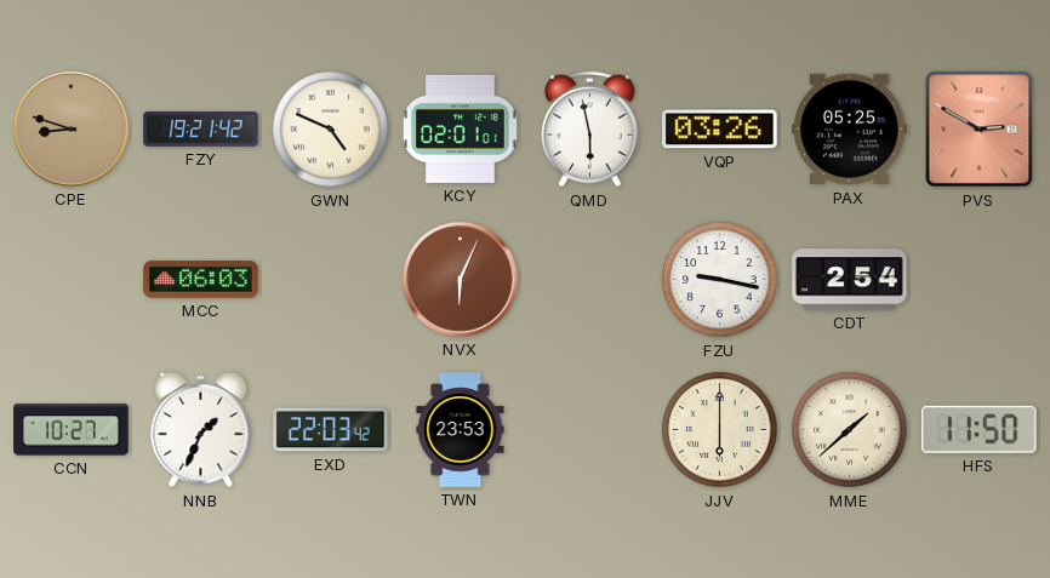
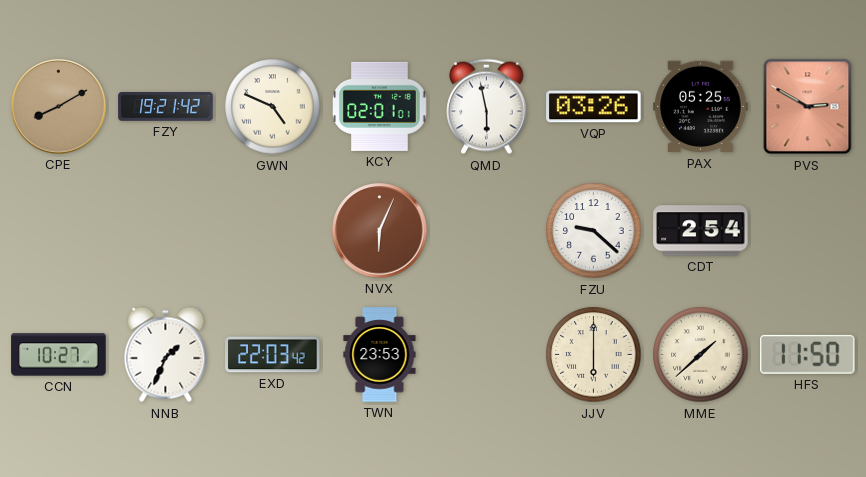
CPE: 8:48 -> 8:10
MCC: 06:03 -> none
FZU: 9:17 -> 9:22
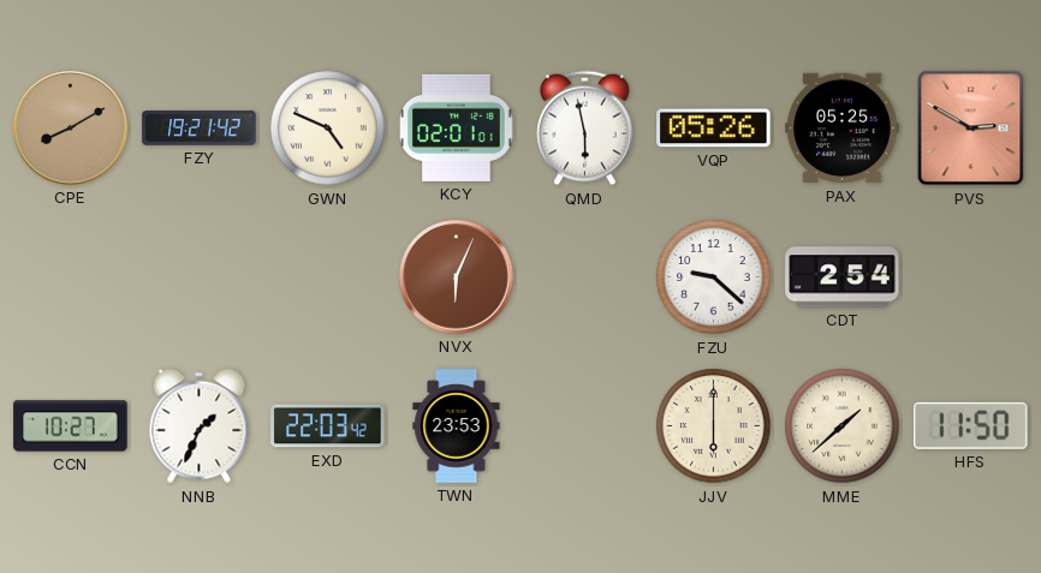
VQP: 03:26 -> 05:26
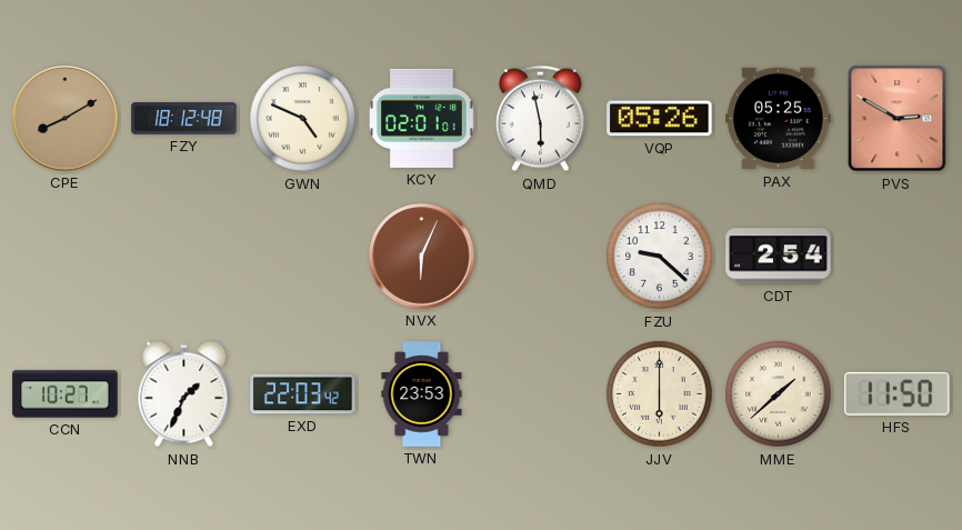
FZY: 19:21 -> 18:12
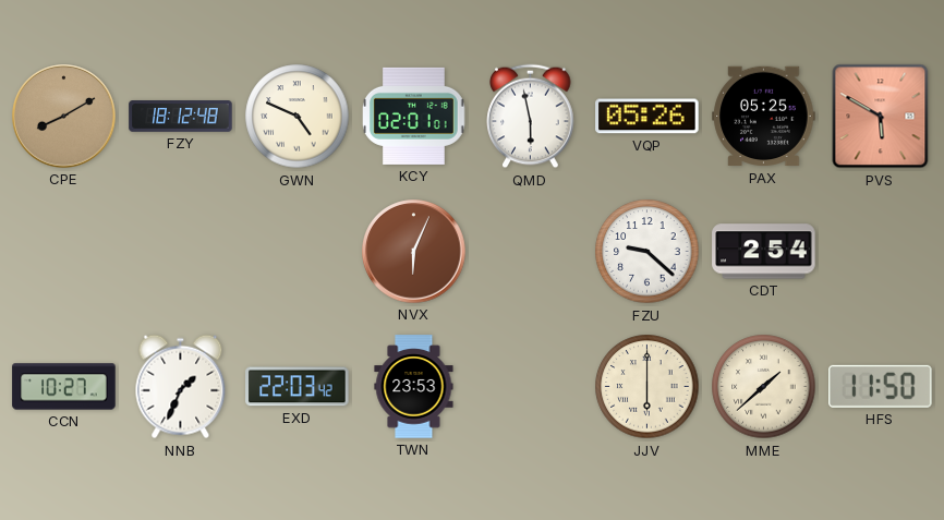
PVS: 2:50 -> 5:50
